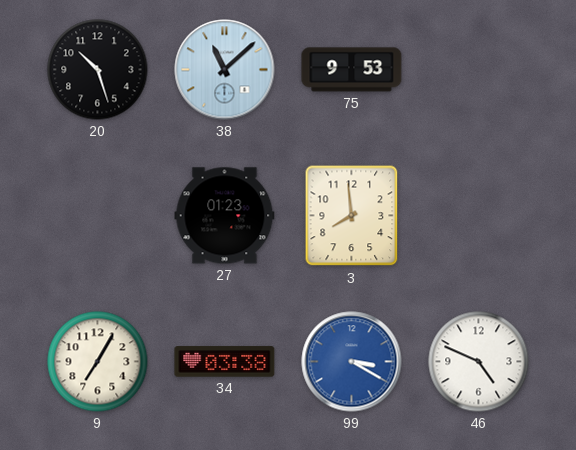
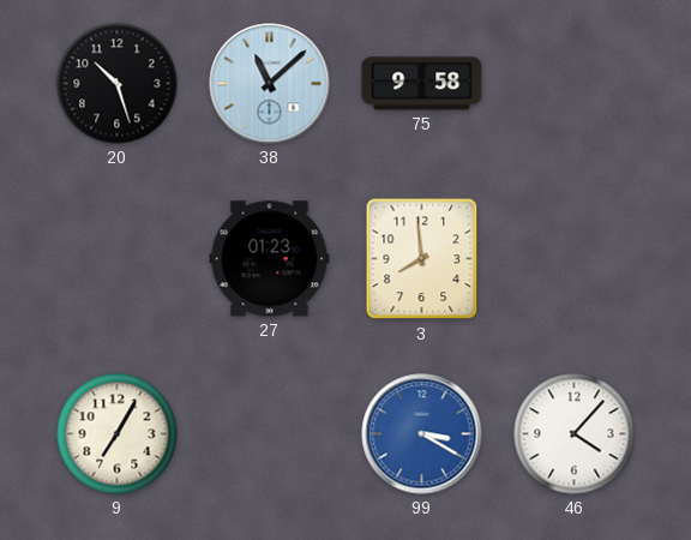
75: 9:53 -> 9:58
34: 03:38 -> none
46: 4:49 -> 4:07
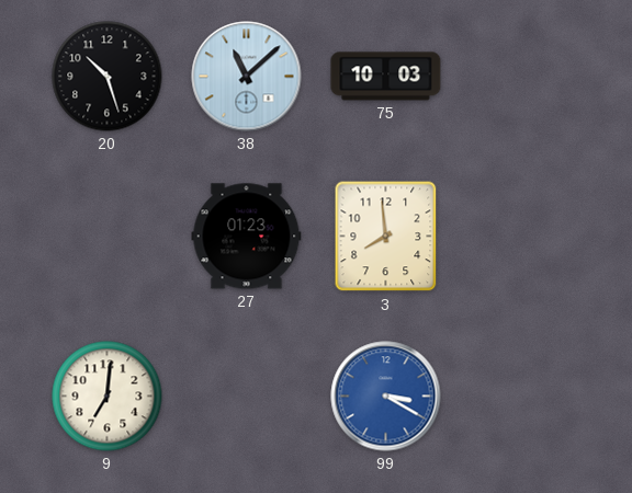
75: 9:58 -> 10:03
9: 7:05 -> 7:01
46: 4:07 -> none
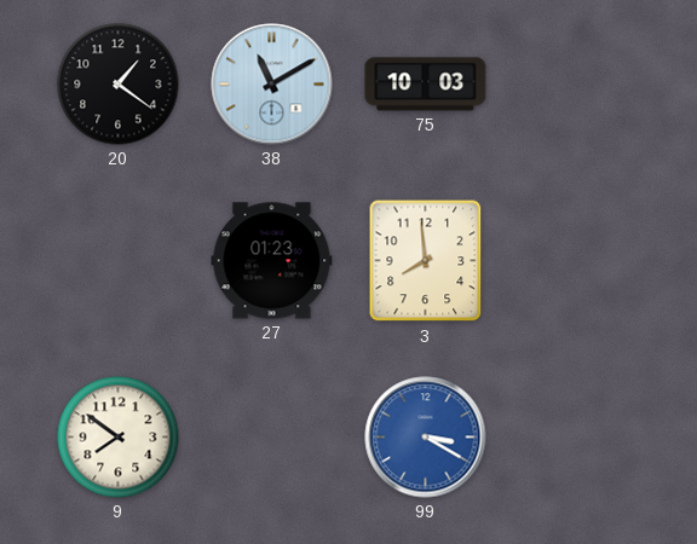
20: 10:27 -> 1:21
38: 11:08 -> 11:10
9: 7:01 -> 7:51
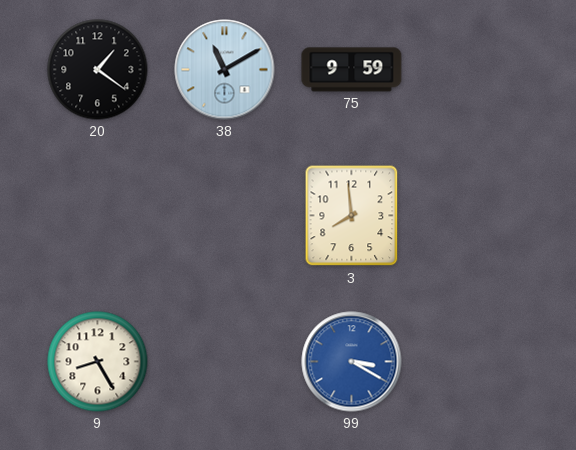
75: 10:03 -> 9:59
27: 01:23 -> none
9: 7:51 -> 8:25
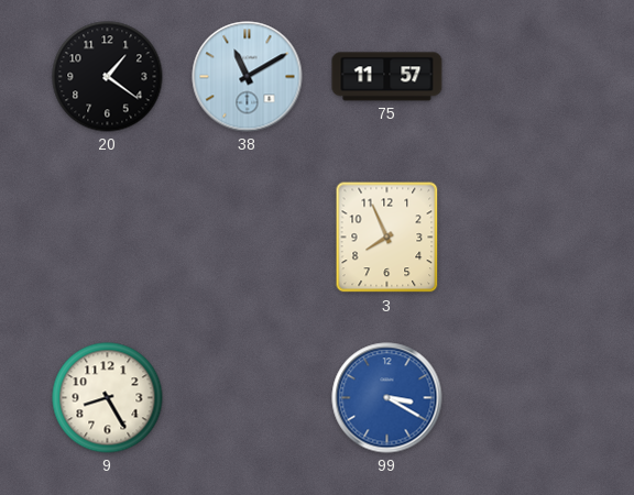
75: 9:59 -> 11:57
3: 7:59 -> 7:56
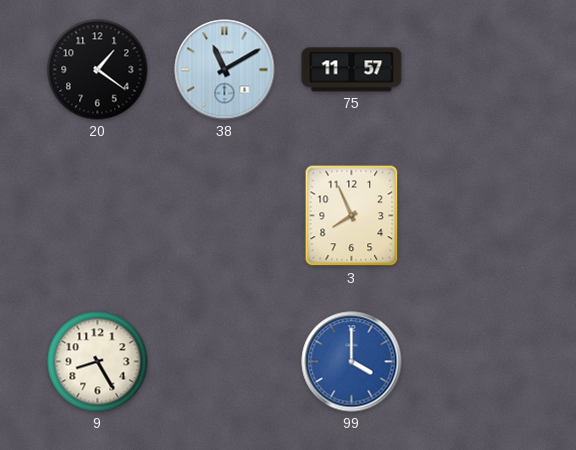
99: 3:20 -> 4:00
